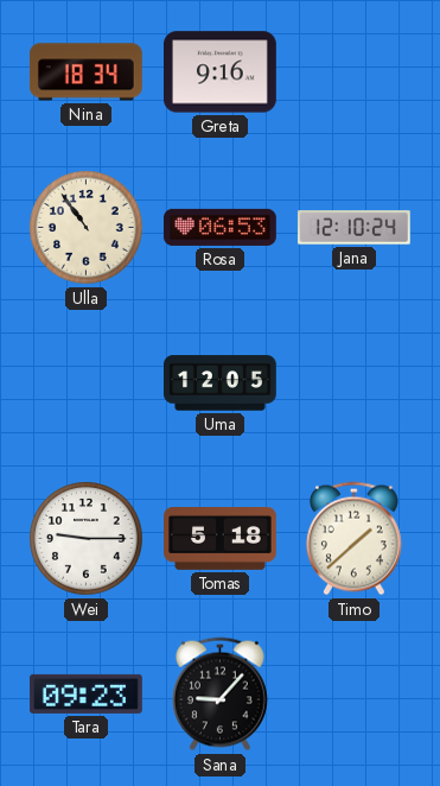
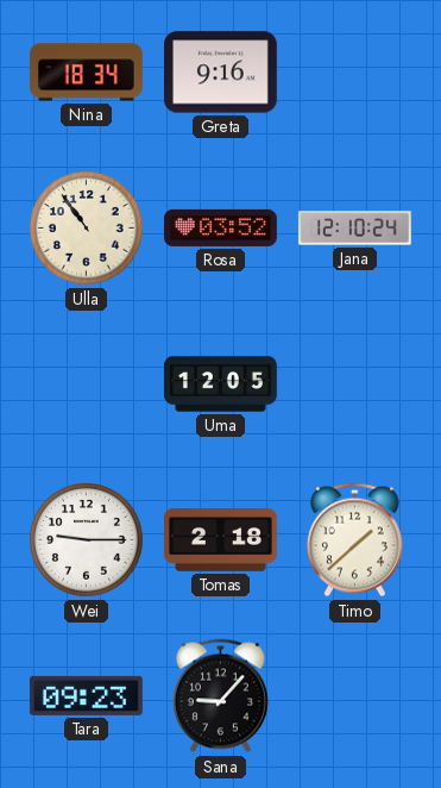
Rosa: 06:53 -> 03:52
Tomas: 5:18 -> 2:18
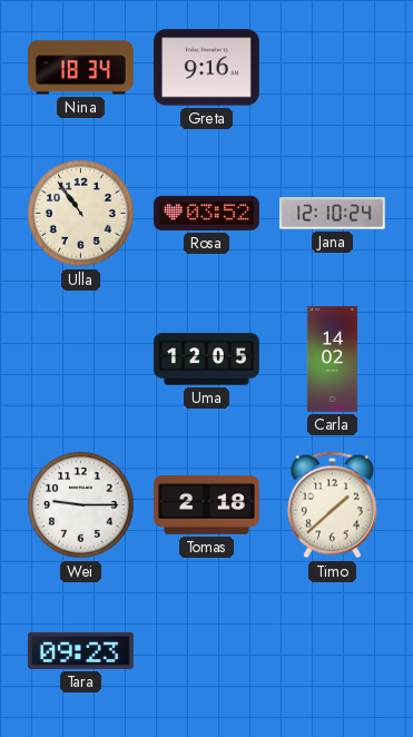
Carla: none -> 14:02
Sana: 9:07 -> none
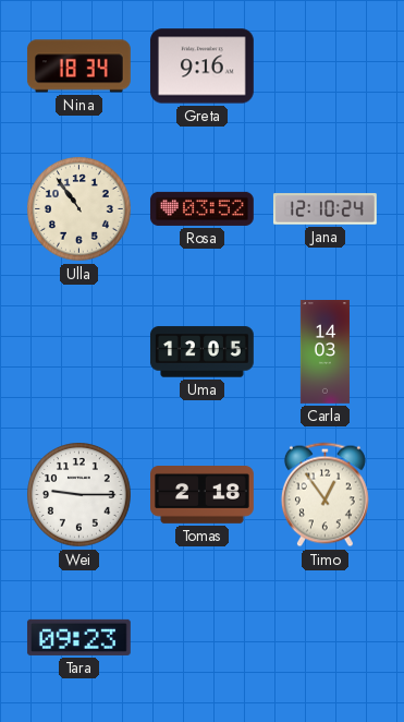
Carla: 14:02 -> 14:03
Timo: 1:38 -> 12:54
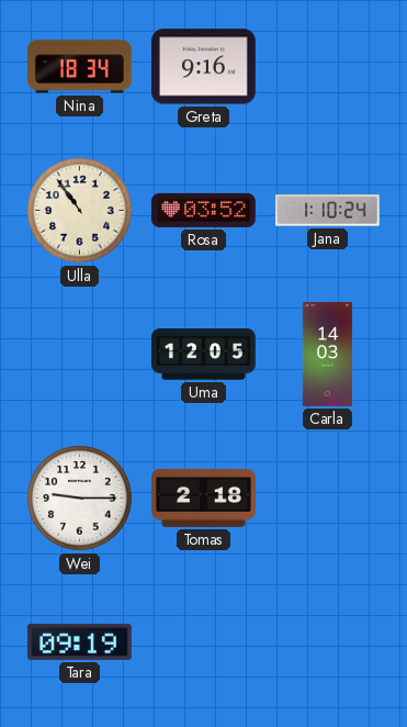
Jana: 12:10 -> 1:10
Timo: 12:54 -> none
Tara: 09:23 -> 09:19
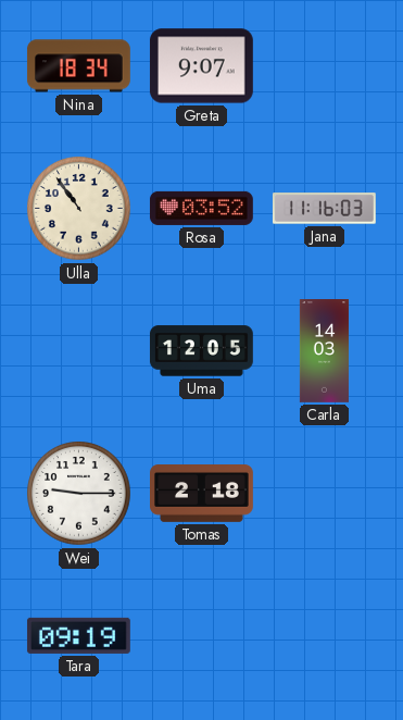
Greta: 9:16 -> 9:07
Jana: 1:10 -> 11:16
